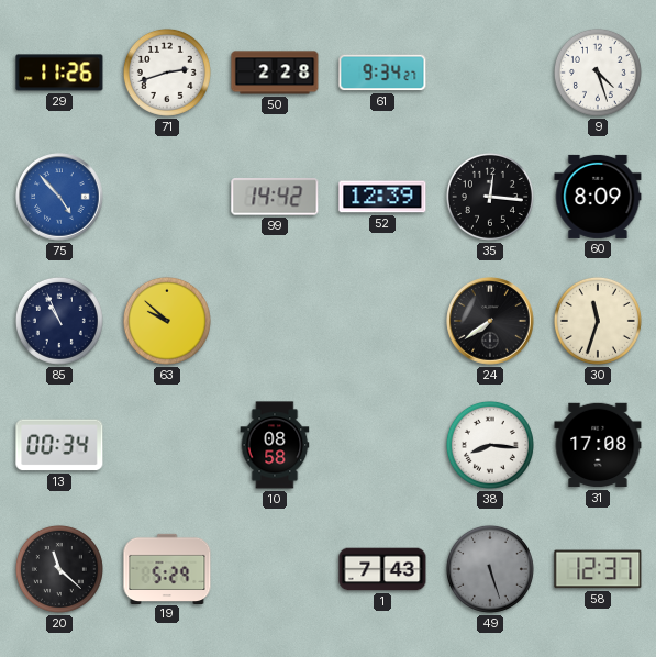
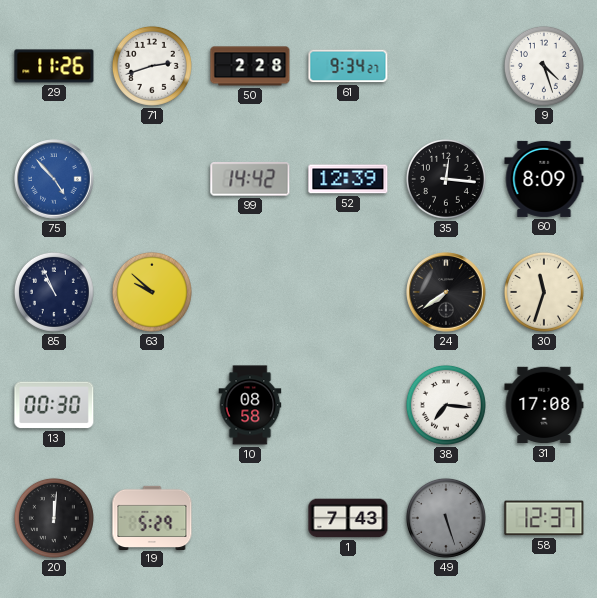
13: 00:34 -> 00:30
38: 8:16 -> 7:16
20: 11:22 -> 12:01
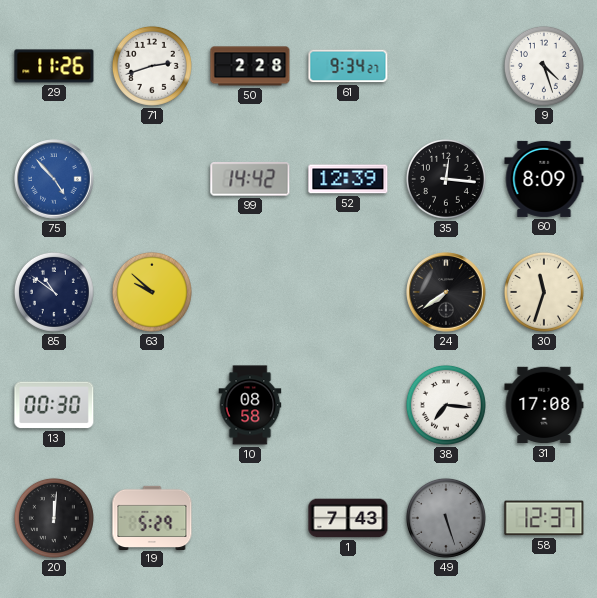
85: 10:56 -> 10:51
